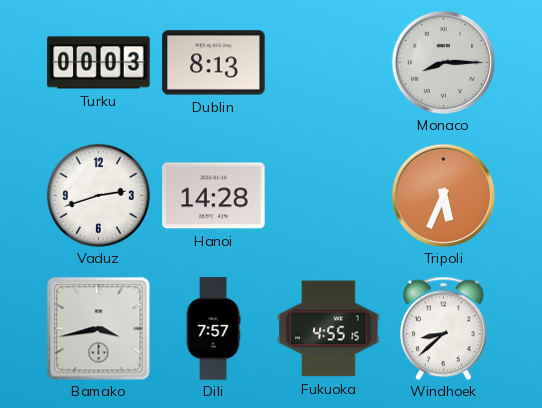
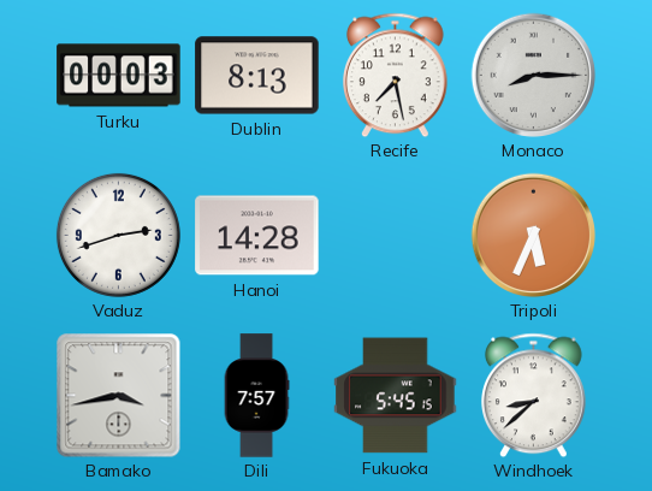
Recife: none -> 7:28
Fukuoka: 4:55 -> 5:45
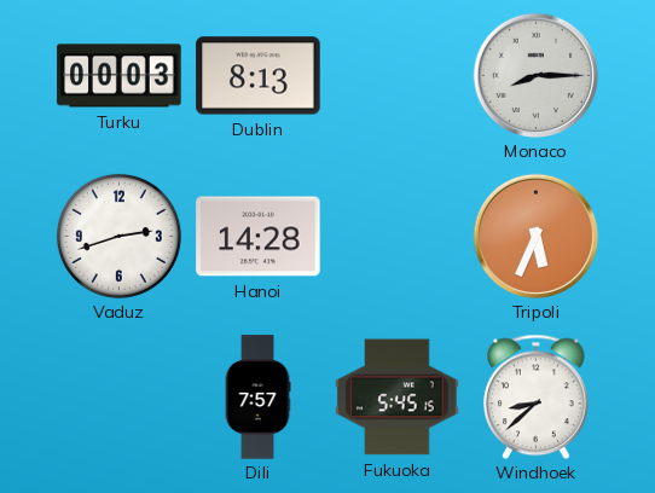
Recife: 7:28 -> none
Bamako: 3:43 -> none
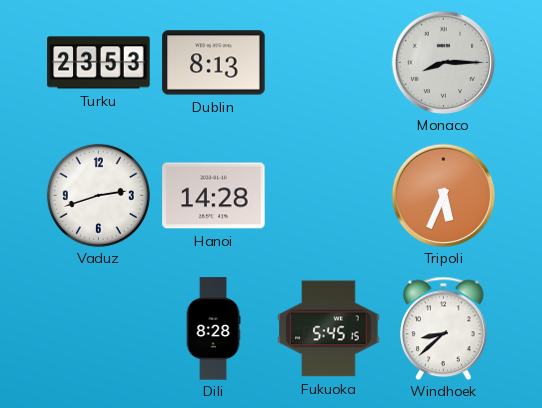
Turku: 00:03 -> 23:53
Dili: 7:57 -> 8:28
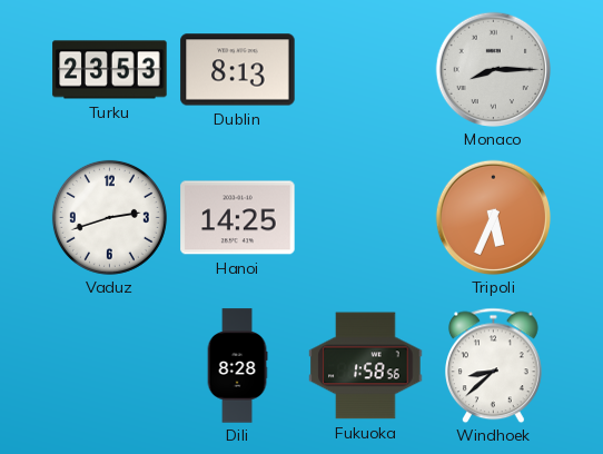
Hanoi: 14:28 -> 14:25
Fukuoka: 5:45 -> 1:58
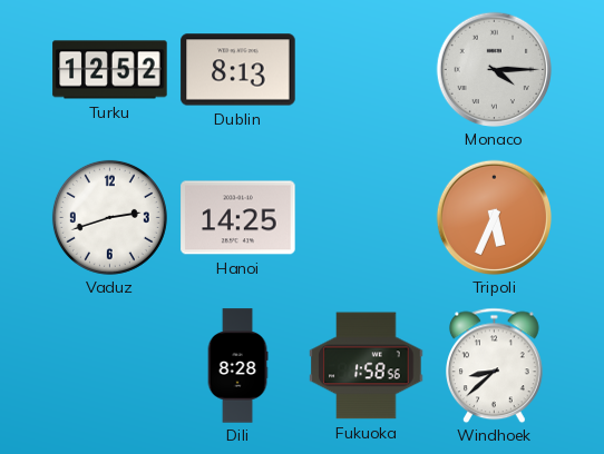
Turku: 23:53 -> 12:52
Monaco: 8:15 -> 4:15
